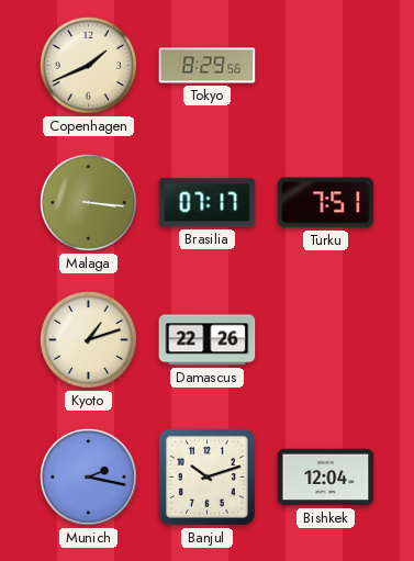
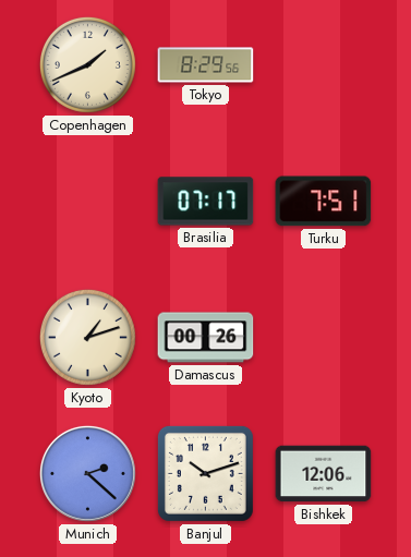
Malaga: 3:16 -> none
Damascus: 22:26 -> 00:26
Munich: 2:17 -> 2:22
Bishkek: 12:04 -> 12:06
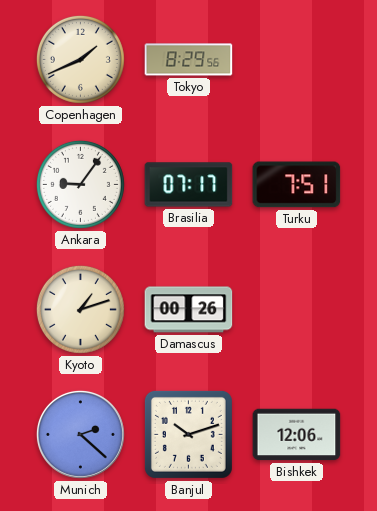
Ankara: none -> 9:06
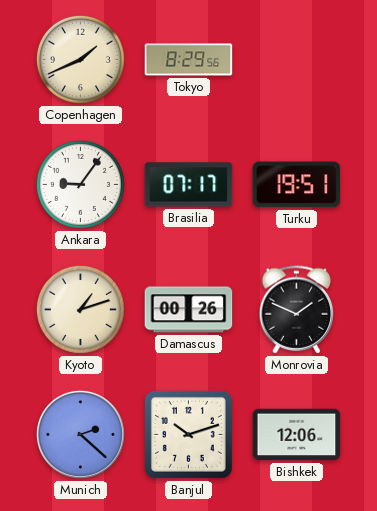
Turku: 7:51 -> 19:51
Monrovia: none -> 1:49
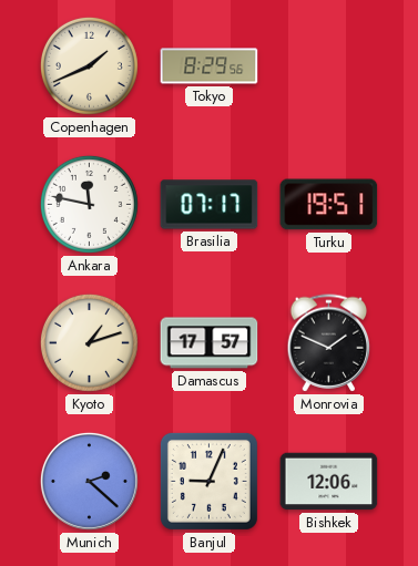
Ankara: 9:06 -> 11:47
Damascus: 00:26 -> 17:57
Banjul: 10:12 -> 9:04
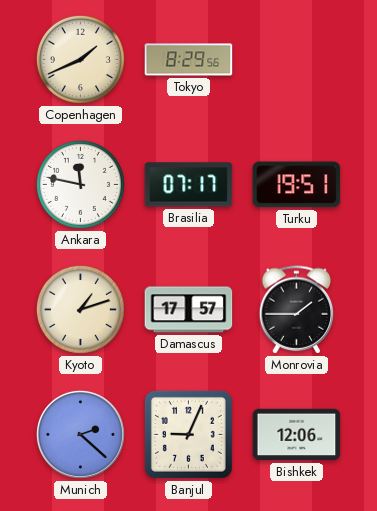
Monrovia: 1:49 -> 1:45
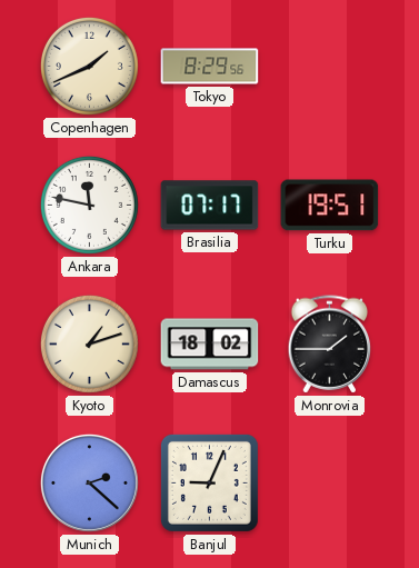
Damascus: 17:57 -> 18:02
Bishkek: 12:06 -> none
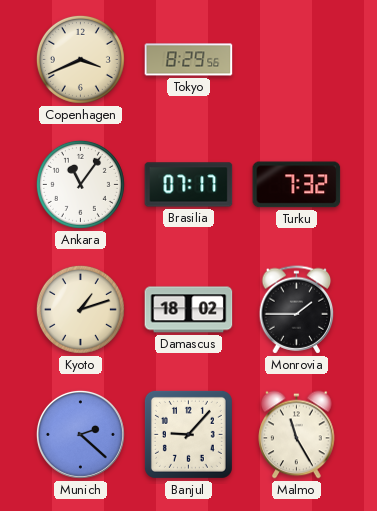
Copenhagen: 1:41 -> 3:41
Ankara: 11:47 -> 11:06
Turku: 19:51 -> 7:32
Banjul: 9:04 -> 9:07
Malmo: none -> 11:25
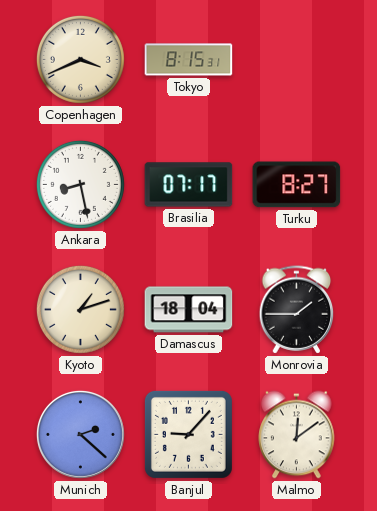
Tokyo: 8:29 -> 8:15
Ankara: 11:06 -> 8:28
Turku: 7:32 -> 8:27
Damascus: 18:02 -> 18:04
Malmo: 11:25 -> 12:09
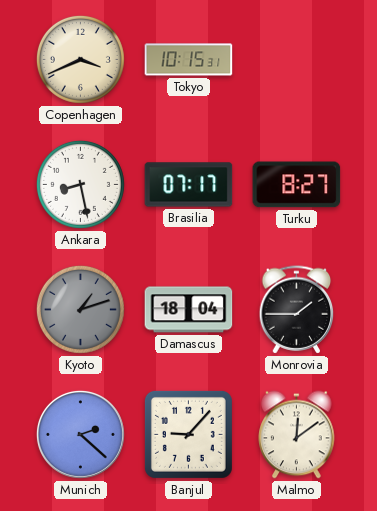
Tokyo: 8:15 -> 10:15
Kyoto dial: cream -> grey
